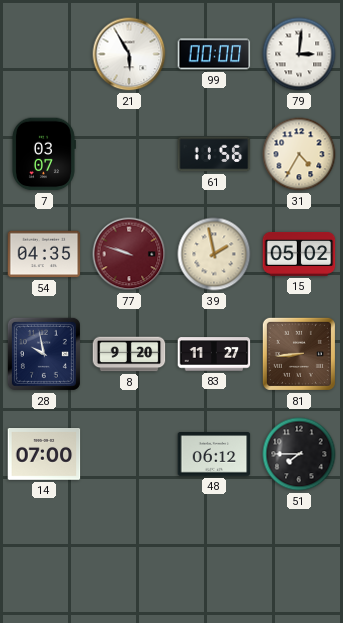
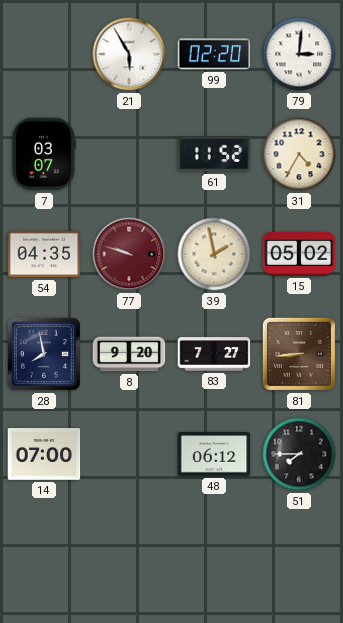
99: 00:00 -> 02:20
61: 11:56 -> 11:52
28: 9:58 -> 7:58
83: 11:27 -> 7:27
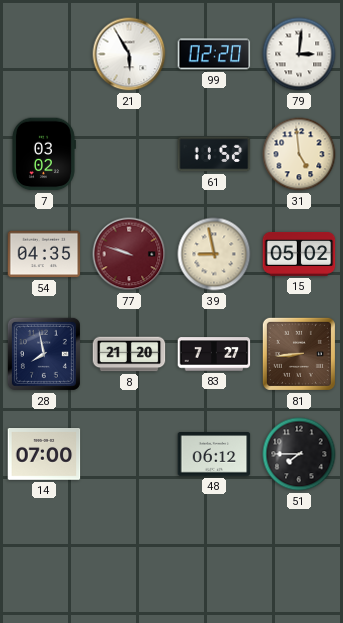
7: 03:07 -> 03:02
31: 4:35 -> 4:59
39: 1:58 -> 8:58
8: 9:20 -> 21:20
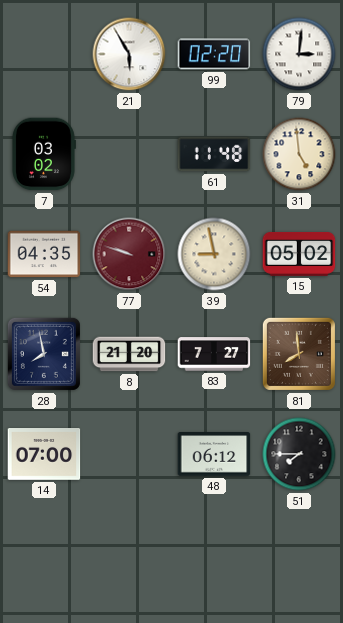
61: 11:52 -> 11:48
81: 8:44 -> 7:59
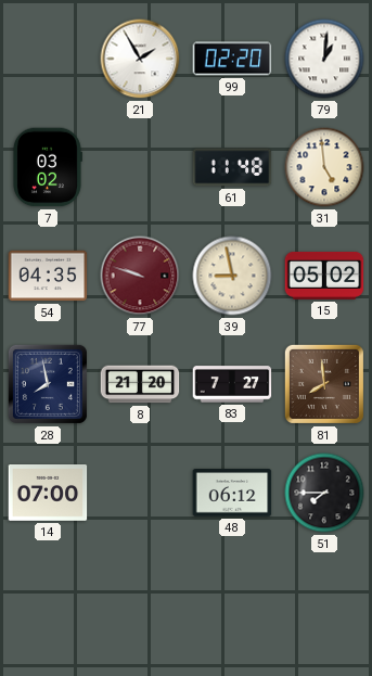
21: 5:55 -> 1:55
79: 3:01 -> 1:01
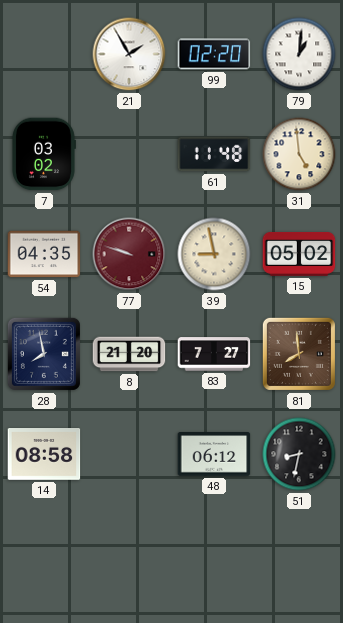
14: 07:00 -> 08:58
51: 7:45 -> 8:32
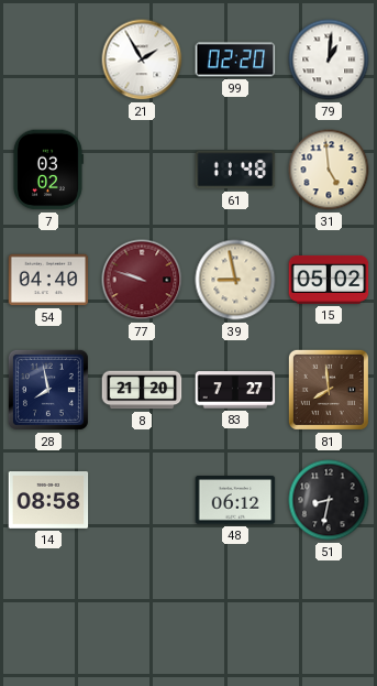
54: 04:35 -> 04:40
